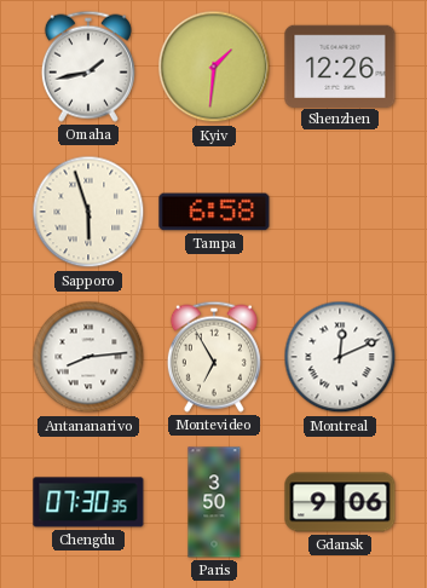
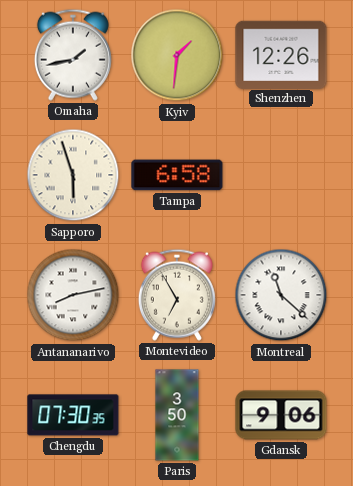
Antananarivo: 8:14 -> 8:13
Montreal: 12:11 -> 11:22
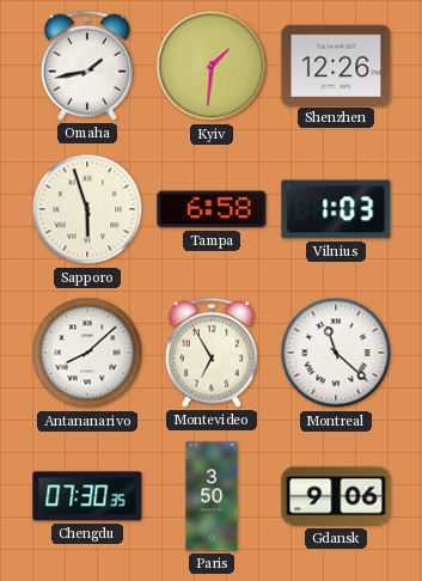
Vilnius: none -> 1:03
Antananarivo: 8:13 -> 8:08
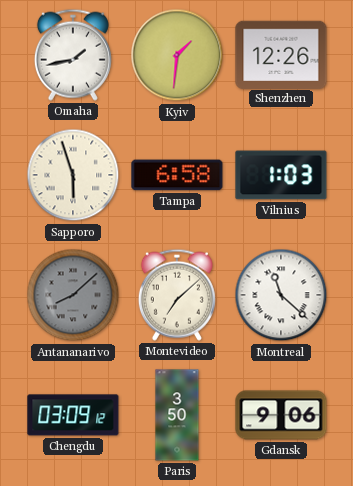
Antananarivo dial: white -> grey
Montevideo: 6:55 -> 7:08
Chengdu: 07:30 -> 03:09
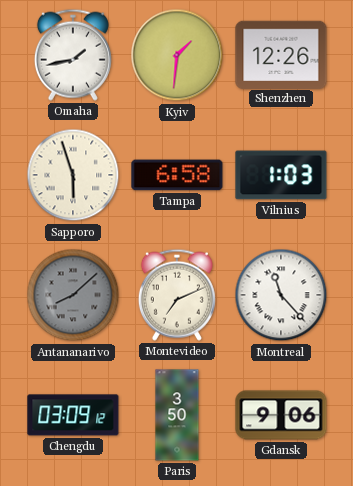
Montevideo: 7:08 -> 7:11
Montreal: 11:22 -> 11:23
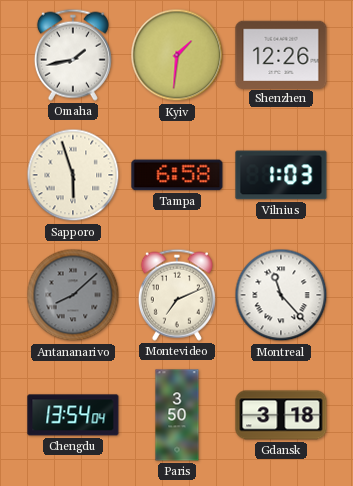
Chengdu: 03:09 -> 13:54
Gdansk: 9:06 -> 3:18
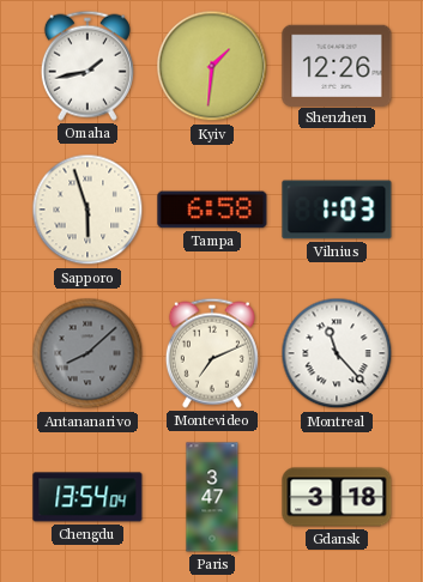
Paris: 3:50 -> 3:47
